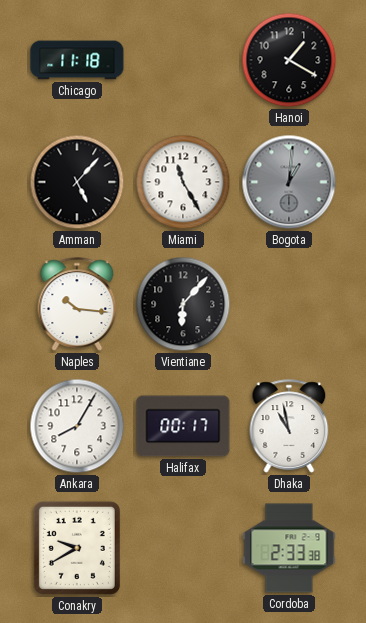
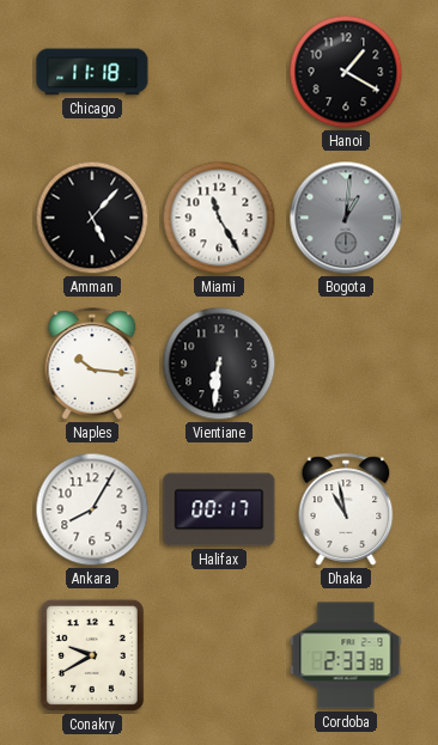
Vientiane: 6:07 -> 6:31
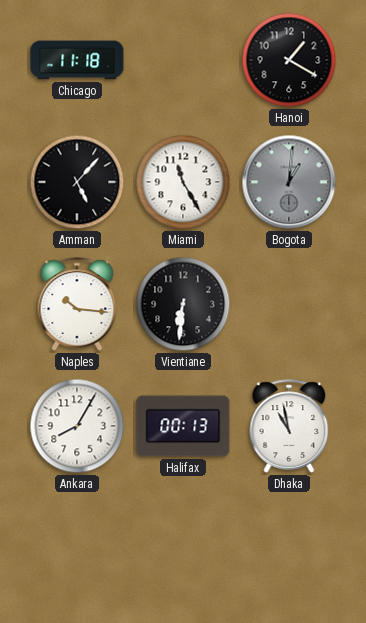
Halifax: 00:17 -> 00:13
Conakry: 9:40 -> none
Cordoba: 2:33 -> none
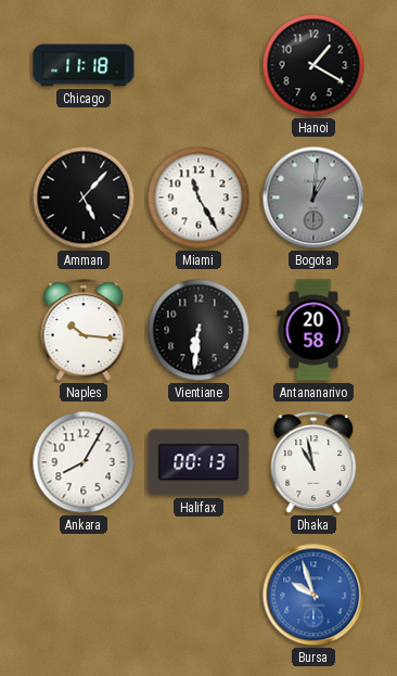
Antananarivo: none -> 20:58
Bursa: none -> 9:57
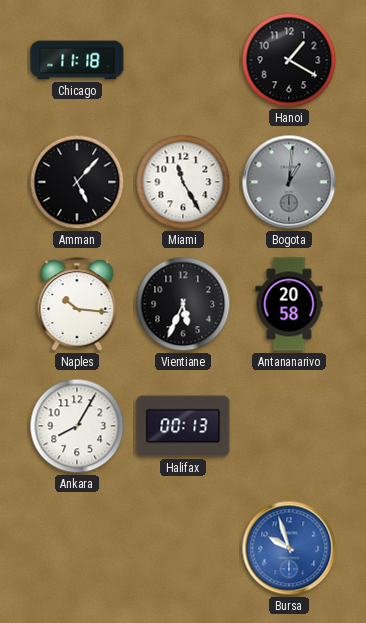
Vientiane: 6:31 -> 5:34
Dhaka: 10:58 -> none
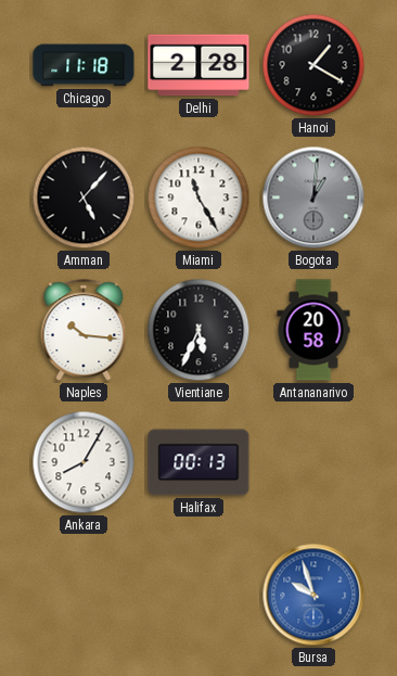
Delhi: none -> 2:28
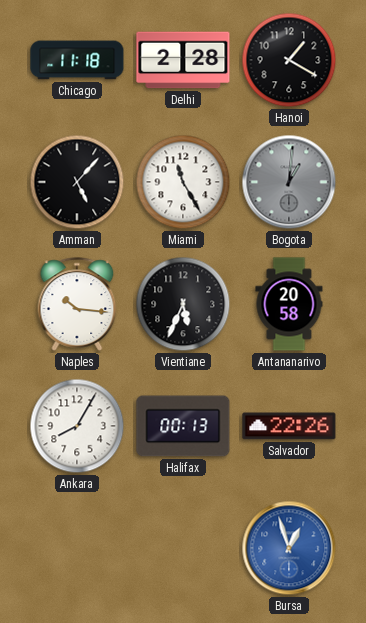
Salvador: none -> 22:26
Bursa: 9:57 -> 12:57
